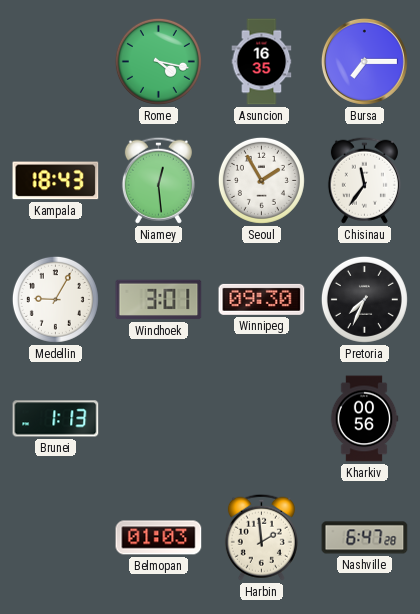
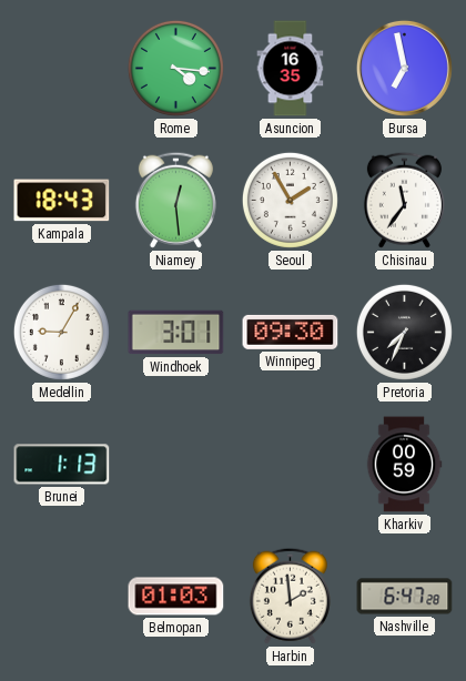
Rome: 4:17 -> 4:16
Bursa: 7:15 -> 6:58
Kharkiv: 00:56 -> 00:59
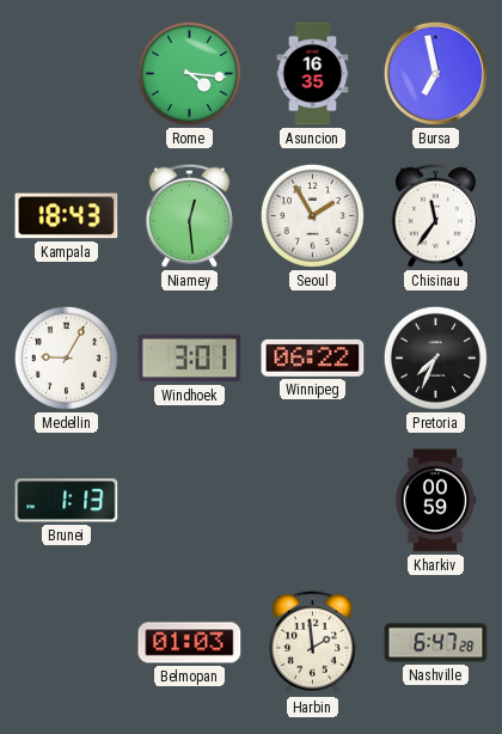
Winnipeg: 09:30 -> 06:22
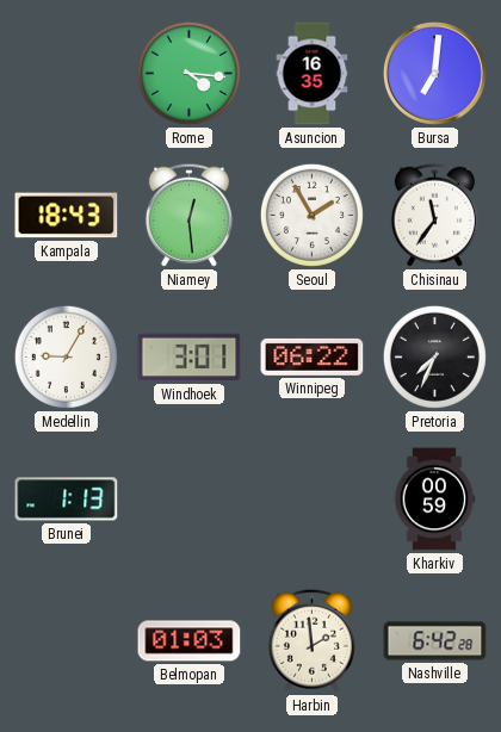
Bursa: 6:58 -> 7:01
Nashville: 6:47 -> 6:42
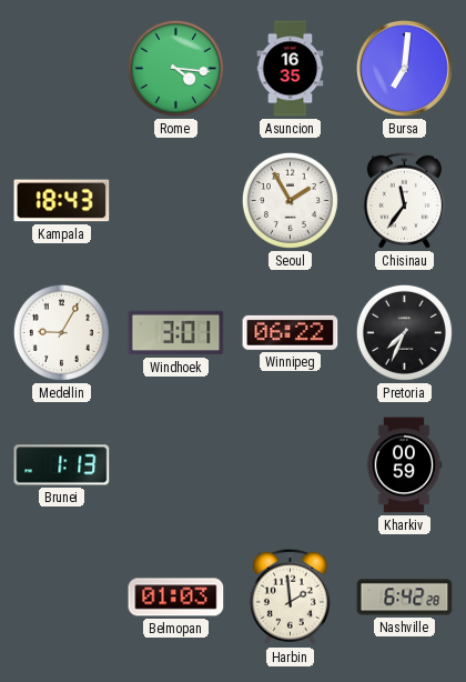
Niamey: 12:29 -> none
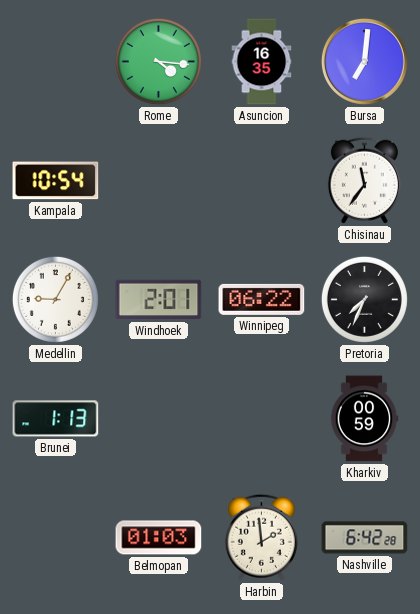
Kampala: 18:43 -> 10:54
Seoul: 1:55 -> none
Windhoek: 3:01 -> 2:01
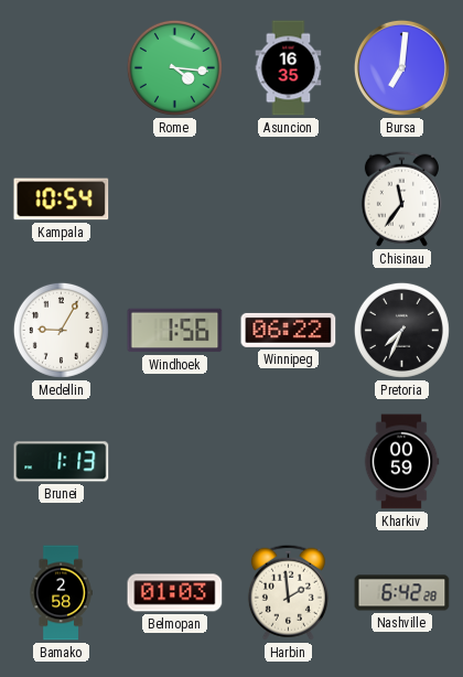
Windhoek: 2:01 -> 1:56
Bamako: none -> 2:58
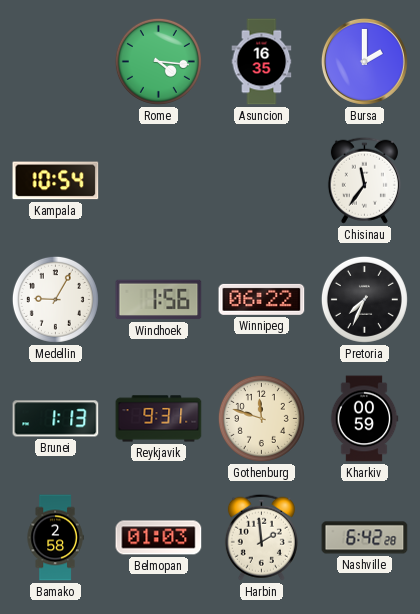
Bursa: 7:01 -> 2:00
Reykjavik: none -> 9:31
Gothenburg: none -> 11:48
